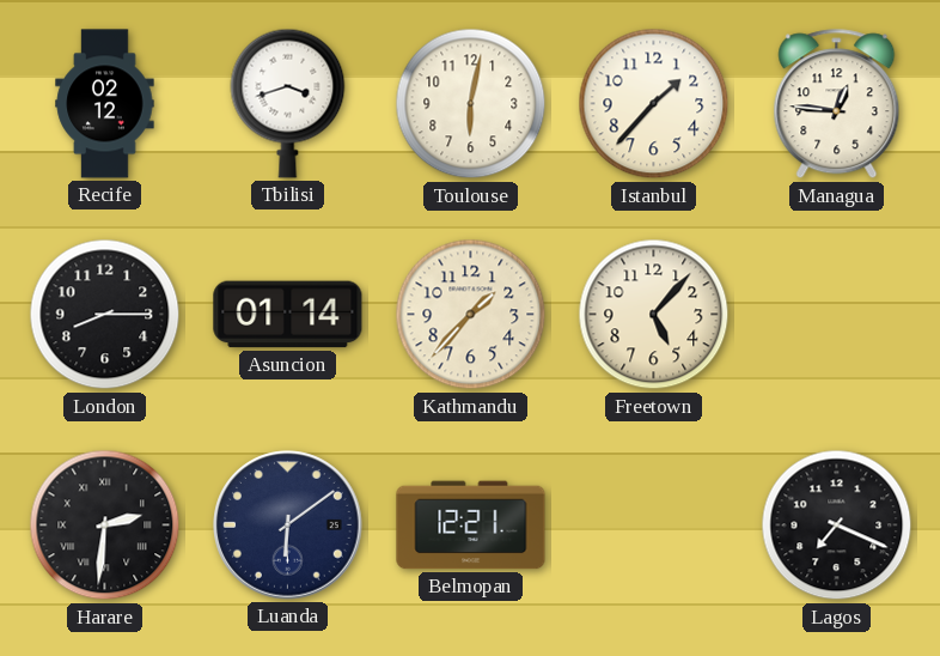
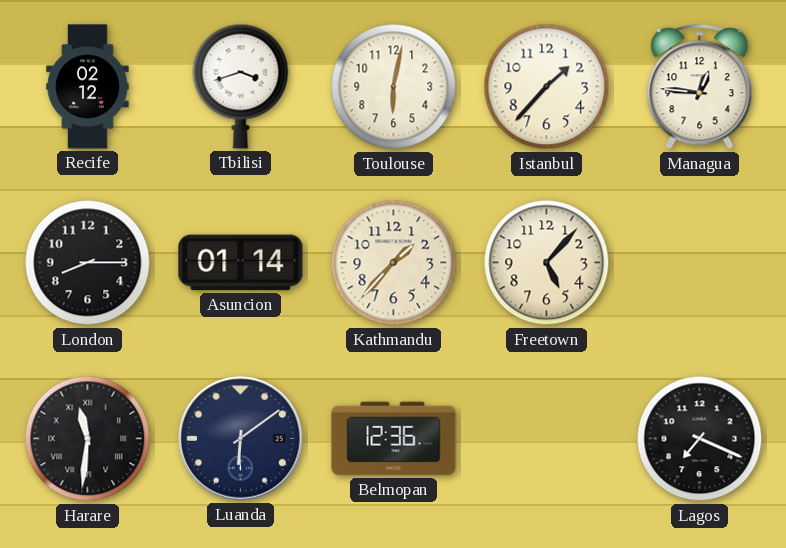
Harare: 2:31 -> 11:31
Belmopan: 12:21 -> 12:36
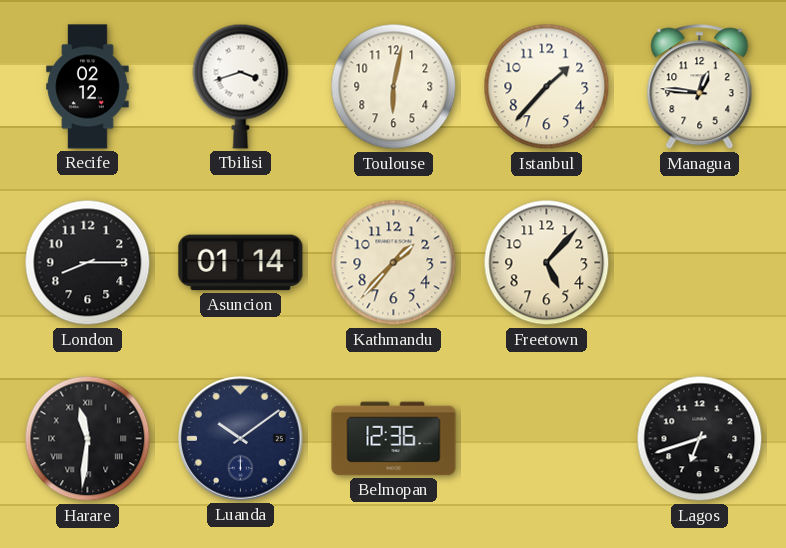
Luanda: 6:09 -> 10:09
Lagos: 7:19 -> 6:42
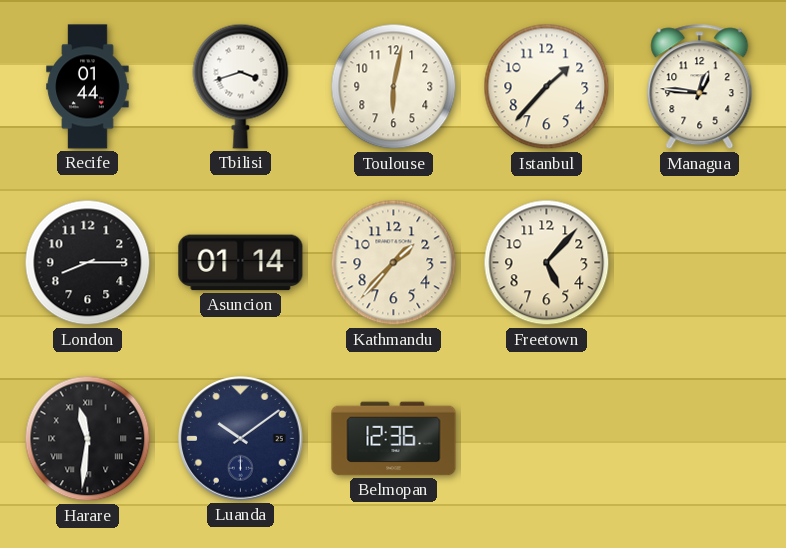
Recife: 02:12 -> 01:44
Lagos: 6:42 -> none
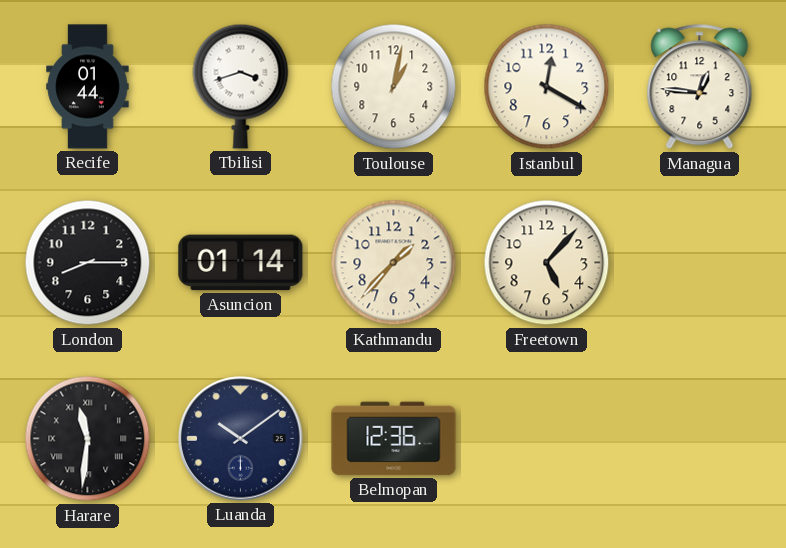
Toulouse: 6:02 -> 1:02
Istanbul: 1:37 -> 12:20
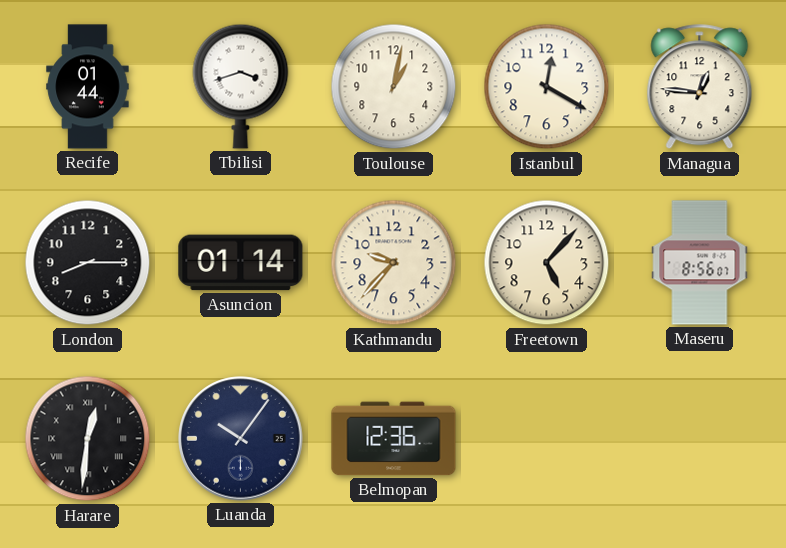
Kathmandu: 1:37 -> 9:37
Maseru: none -> 8:56
Harare: 11:31 -> 12:31
Luanda: 10:09 -> 10:06
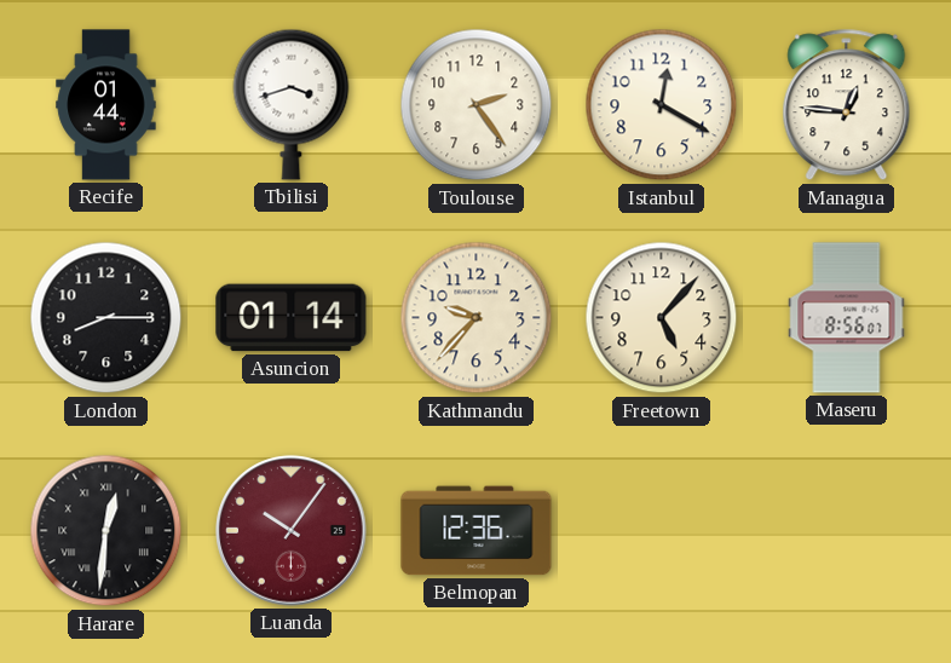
Toulouse: 1:02 -> 2:24
Luanda dial: navy -> burgundy
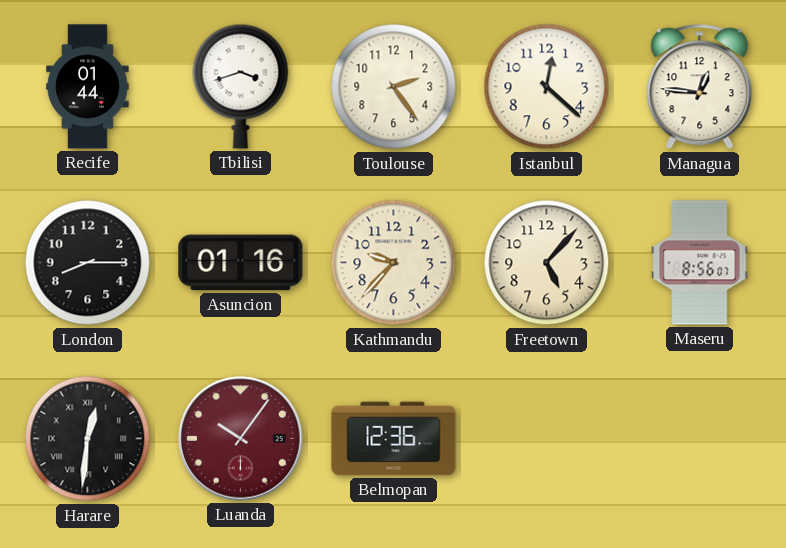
Istanbul: 12:20 -> 12:22
Asuncion: 01:14 -> 01:16
